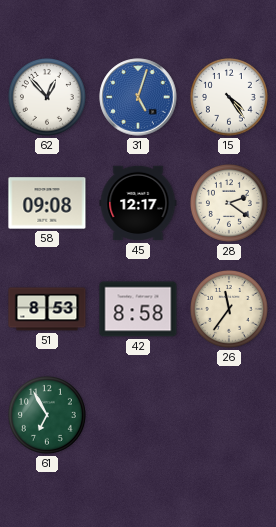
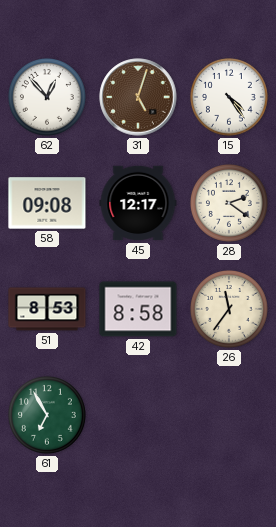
31 dial: blue -> brown
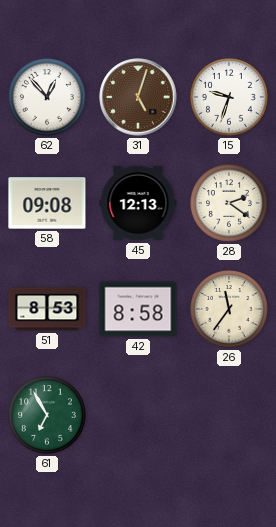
15: 4:24 -> 9:33
45: 12:17 -> 12:13
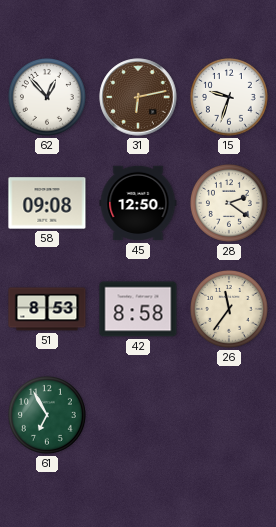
31: 5:03 -> 6:13
45: 12:13 -> 12:50
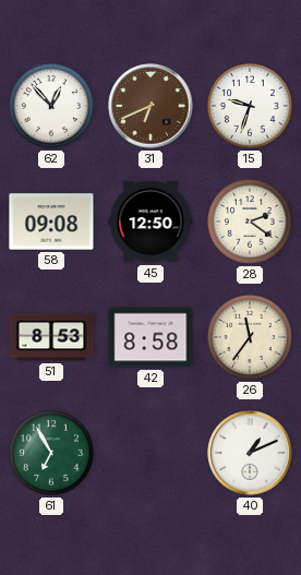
31: 6:13 -> 6:41
40: none -> 1:11
